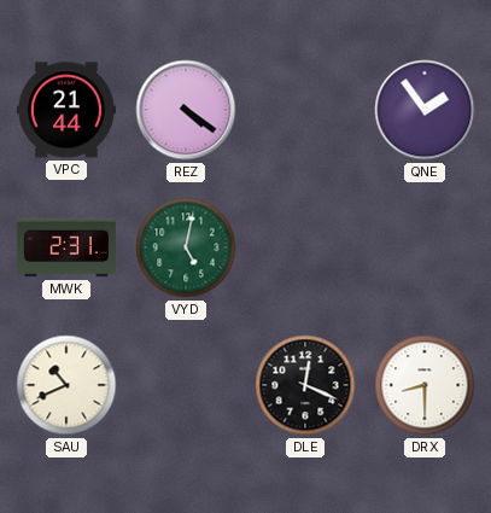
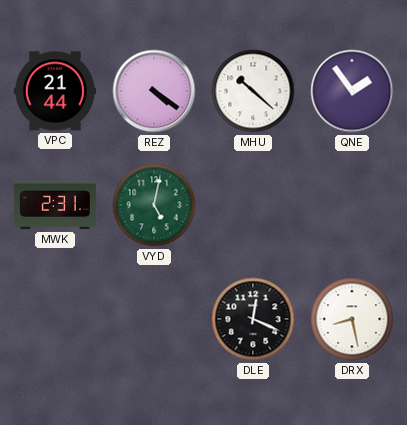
MHU: none -> 10:22
SAU: 10:41 -> none
DRX: 8:30 -> 8:28
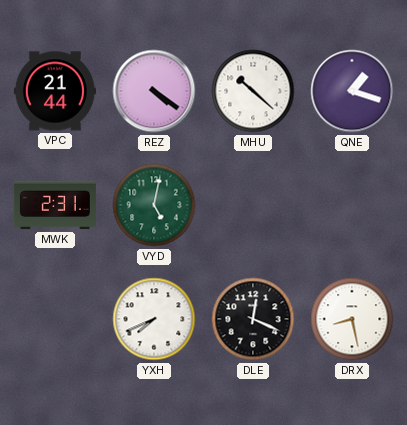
QNE: 1:54 -> 1:18
YXH: none -> 7:41
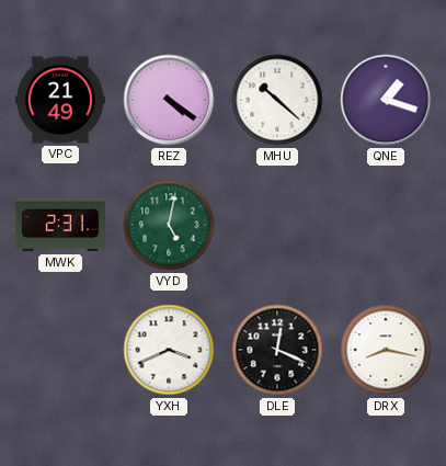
VPC: 21:44 -> 21:49
YXH: 7:41 -> 3:41
DRX: 8:28 -> 8:17
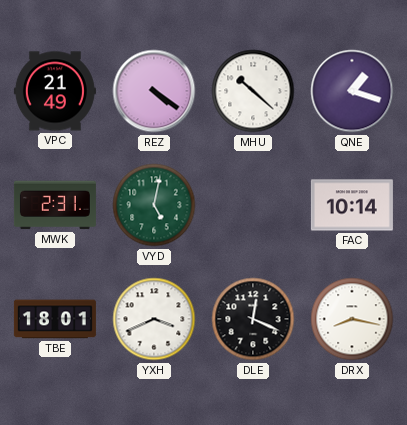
FAC: none -> 10:14
TBE: none -> 18:01
